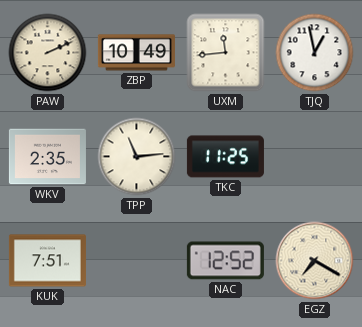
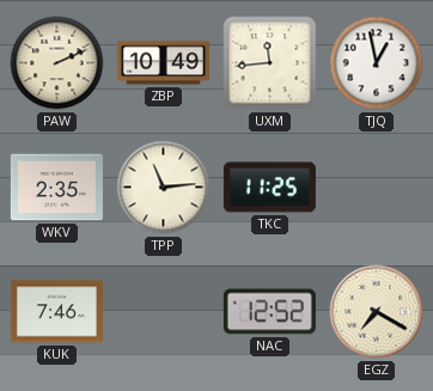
KUK: 7:51 -> 7:46
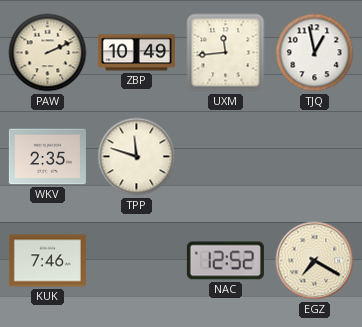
TPP: 11:14 -> 11:48
TKC: 11:25 -> none
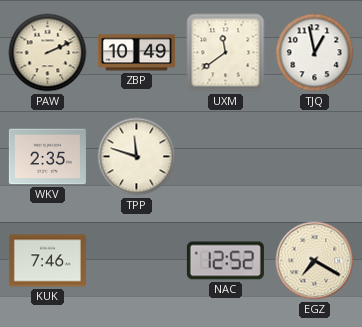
UXM: 11:44 -> 11:39
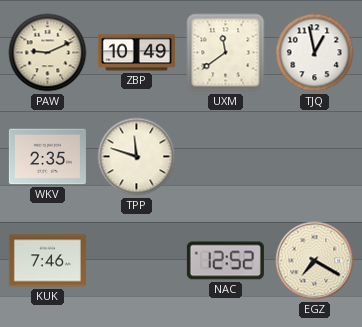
PAW: 2:11 -> 9:11
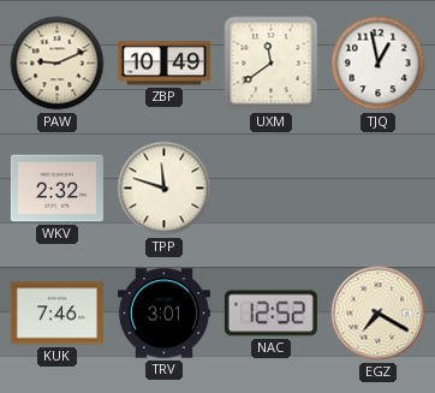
WKV: 2:35 -> 2:32
TRV: none -> 3:01
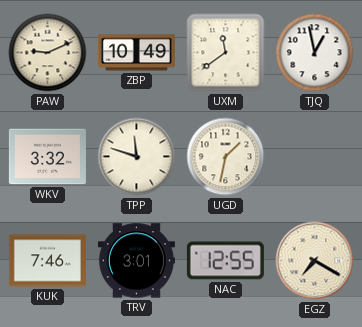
WKV: 2:32 -> 3:32
UGD: none -> 1:32
NAC: 12:52 -> 12:55
